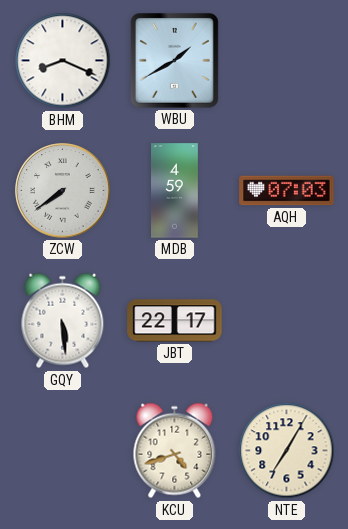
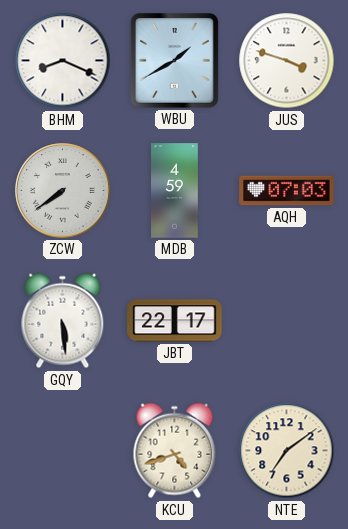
JUS: none -> 3:48
NTE: 7:05 -> 7:09
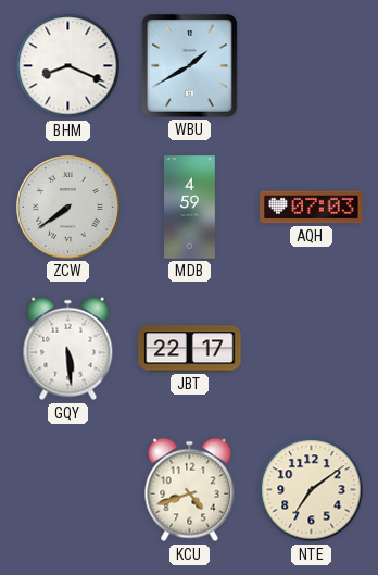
JUS: 3:48 -> none
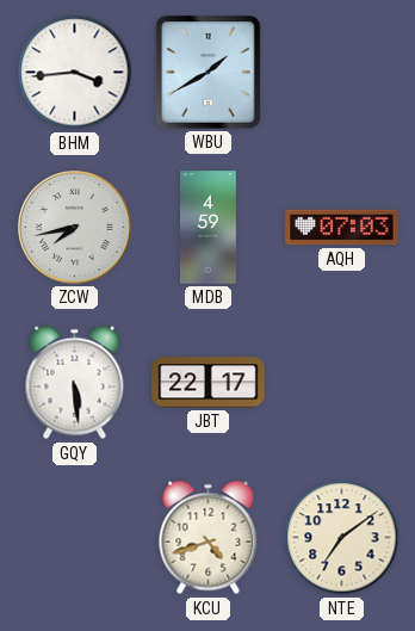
BHM: 8:19 -> 3:44
ZCW: 7:39 -> 7:43
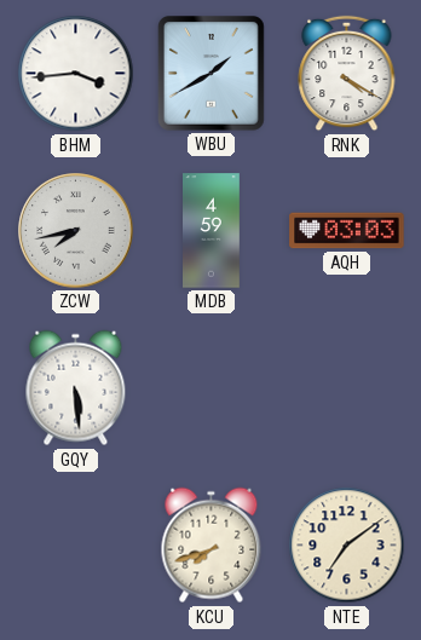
RNK: none -> 4:20
AQH: 07:03 -> 03:03
JBT: 22:17 -> none
KCU: 4:42 -> 7:42
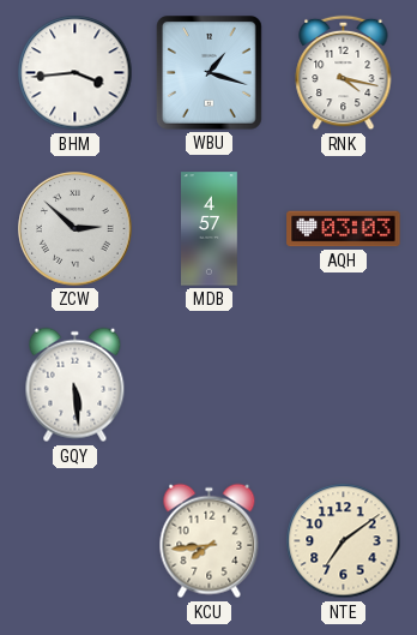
WBU: 1:40 -> 1:18
RNK: 4:20 -> 4:17
ZCW: 7:43 -> 2:52
MDB: 4:59 -> 4:57
KCU: 7:42 -> 7:44
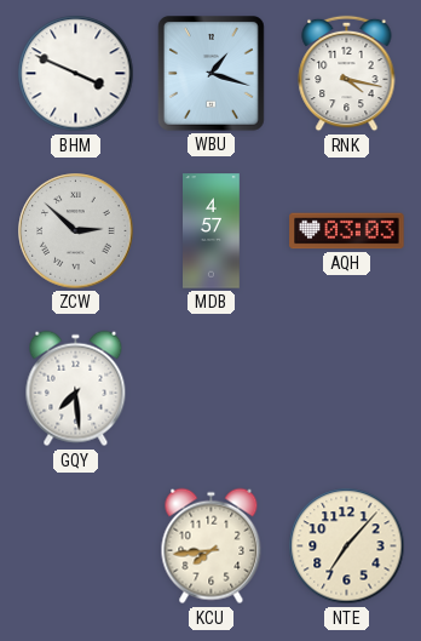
BHM: 3:44 -> 3:49
GQY: 5:29 -> 7:29
NTE: 7:09 -> 7:07
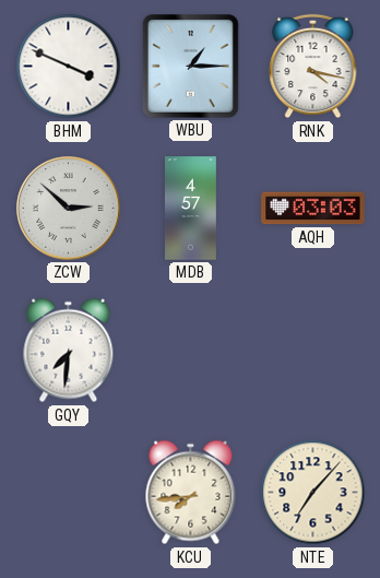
WBU: 1:18 -> 1:15
GQY: 7:29 -> 7:31
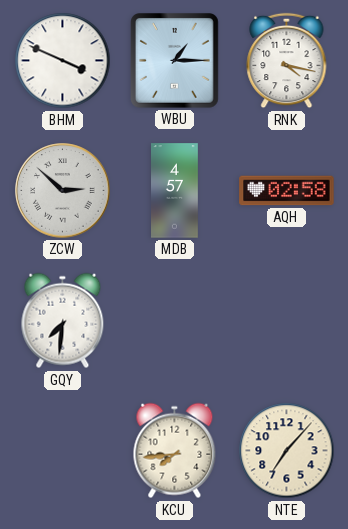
AQH: 03:03 -> 02:58
